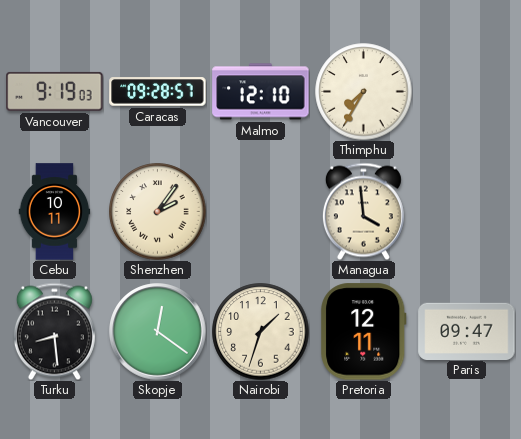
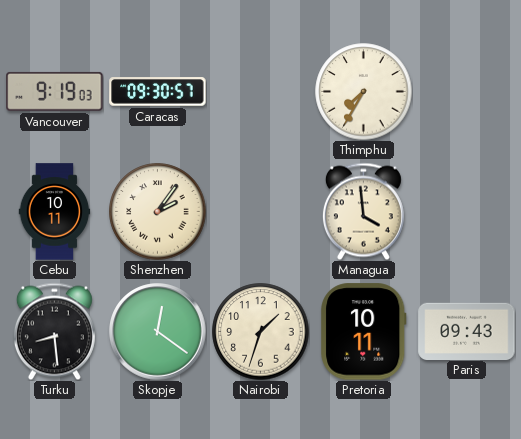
Caracas: 09:28 -> 09:30
Malmo: 12:10 -> none
Pretoria: 12:11 -> 10:11
Paris: 09:47 -> 09:43
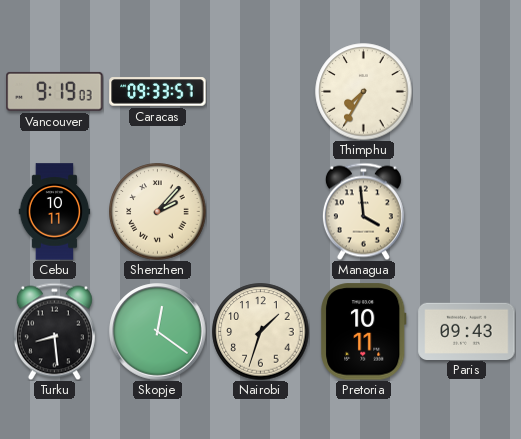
Caracas: 09:30 -> 09:33
Shenzhen: 2:06 -> 2:07
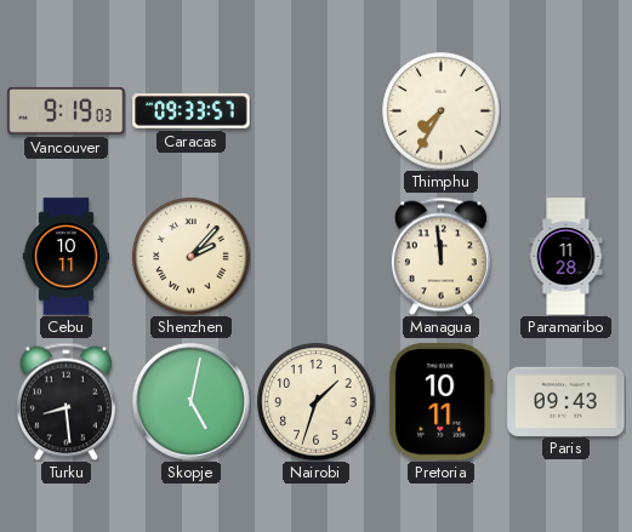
Managua: 3:59 -> 11:59
Paramaribo: none -> 11:28
Skopje: 12:21 -> 5:02
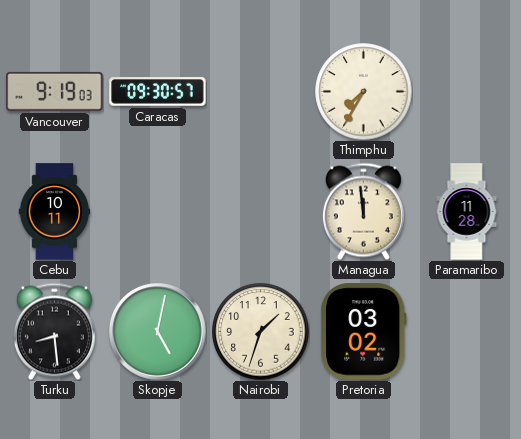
Caracas: 09:33 -> 09:30
Shenzhen: 2:07 -> none
Pretoria: 10:11 -> 03:02
Paris: 09:43 -> none
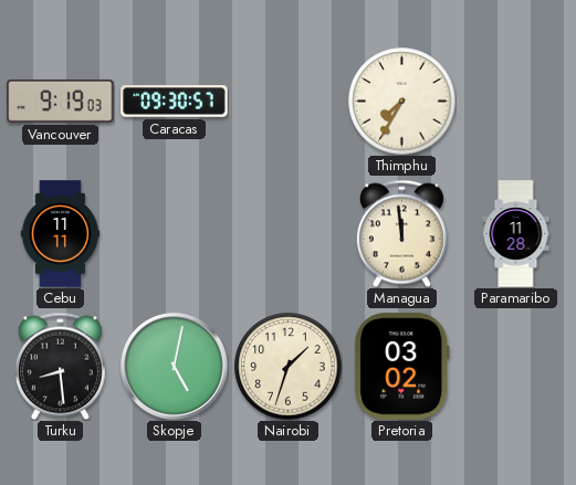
Cebu: 10:11 -> 11:11
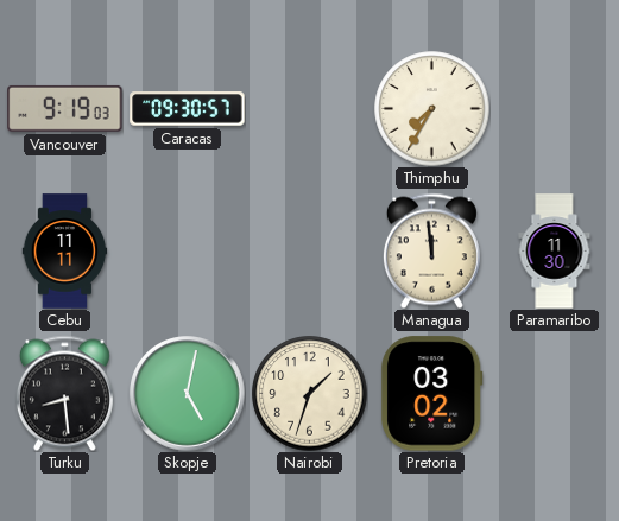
Paramaribo: 11:28 -> 11:30
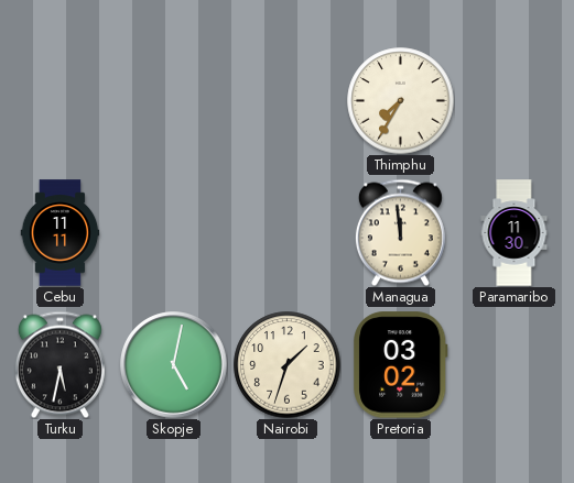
Vancouver: 9:19 -> none
Caracas: 09:30 -> none
Turku: 8:29 -> 5:32
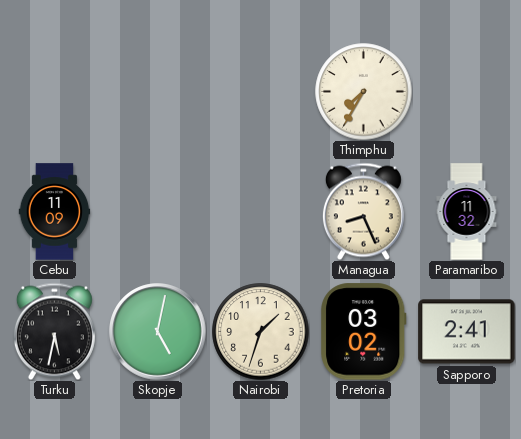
Cebu: 11:11 -> 11:09
Managua: 11:59 -> 8:26
Paramaribo: 11:30 -> 11:32
Sapporo: none -> 2:41
